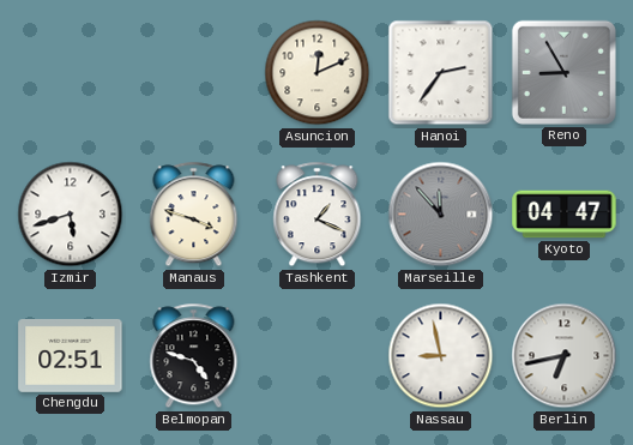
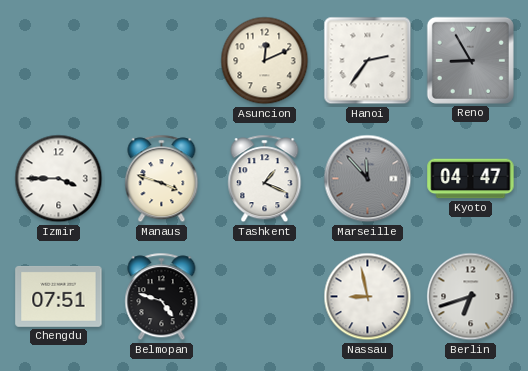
Izmir: 5:42 -> 3:45
Chengdu: 02:51 -> 07:51
Berlin: 6:43 -> 6:42
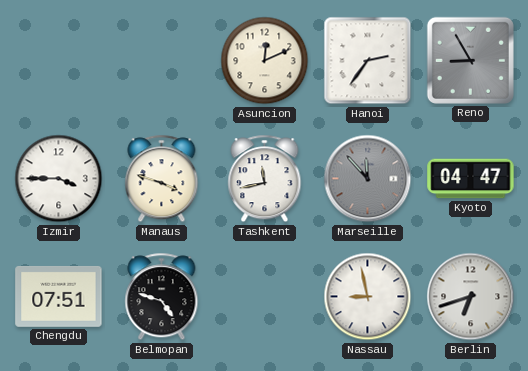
Tashkent: 1:19 -> 11:43
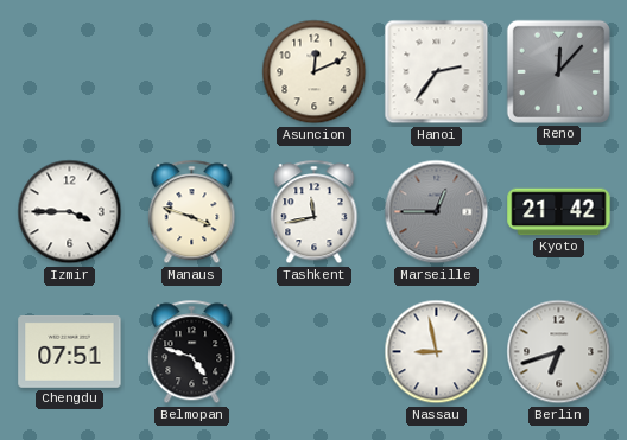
Reno: 8:55 -> 12:07
Marseille: 11:53 -> 12:45
Kyoto: 04:47 -> 21:42
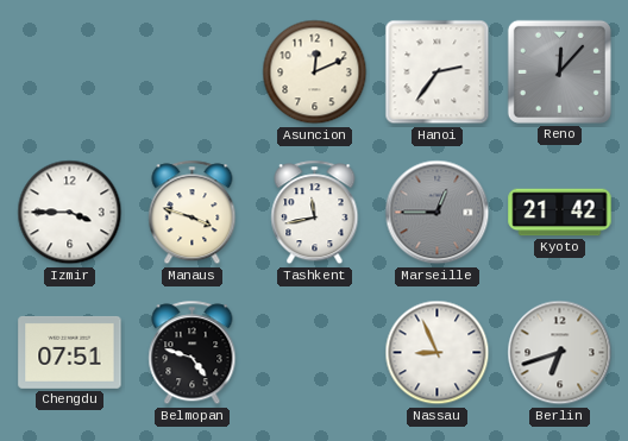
Nassau: 8:58 -> 8:56
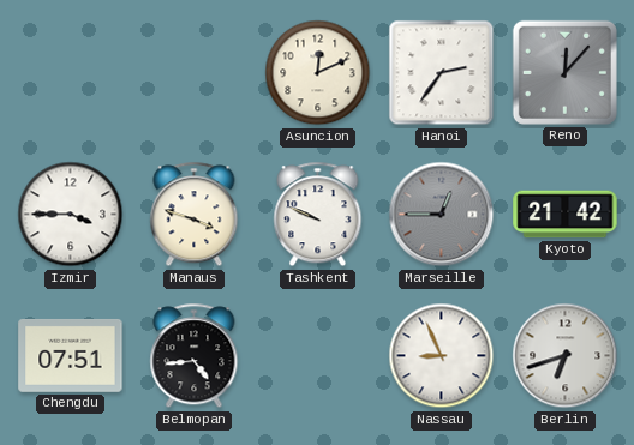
Tashkent: 11:43 -> 9:49
Belmopan: 4:48 -> 4:44
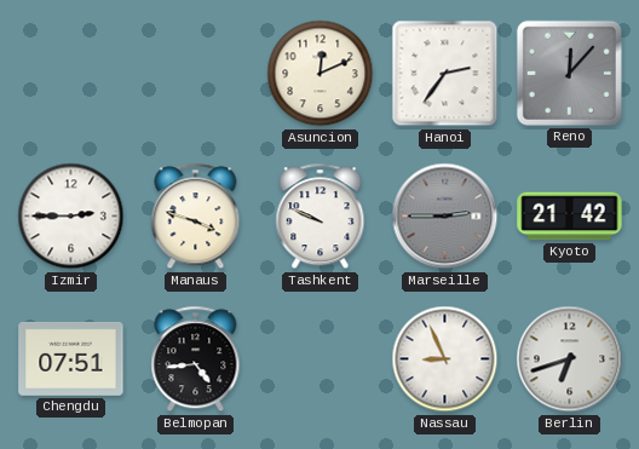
Izmir: 3:45 -> 2:45
Marseille: 12:45 -> 2:45
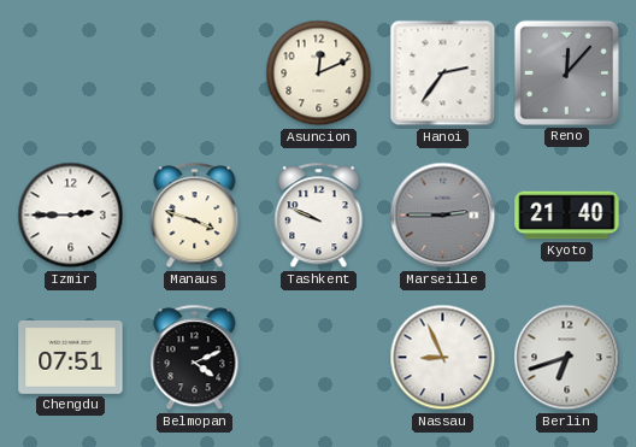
Kyoto: 21:42 -> 21:40
Belmopan: 4:44 -> 4:11
